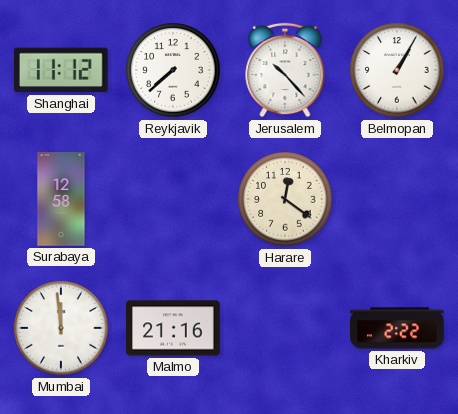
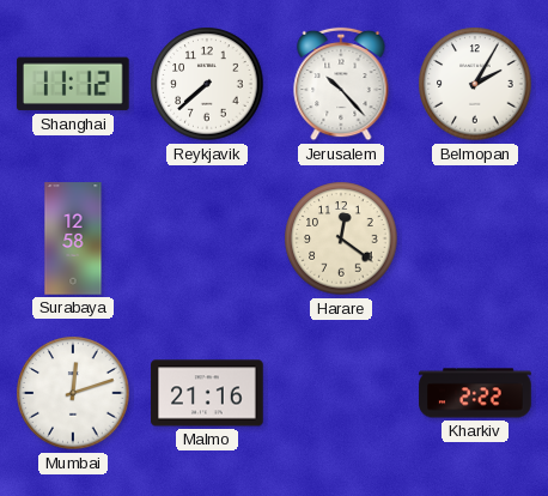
Belmopan: 1:05 -> 2:05
Mumbai: 11:59 -> 12:12
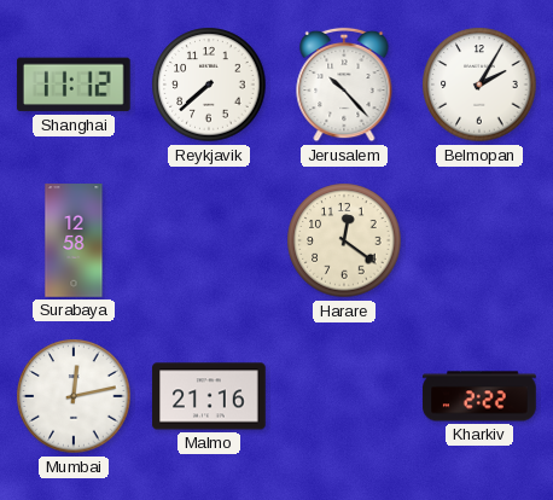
Mumbai: 12:12 -> 12:13
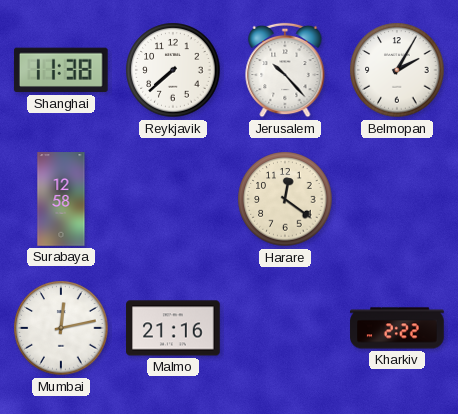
Shanghai: 11:12 -> 11:38
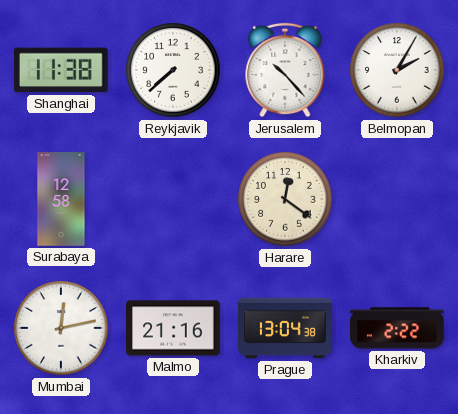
Prague: none -> 13:04
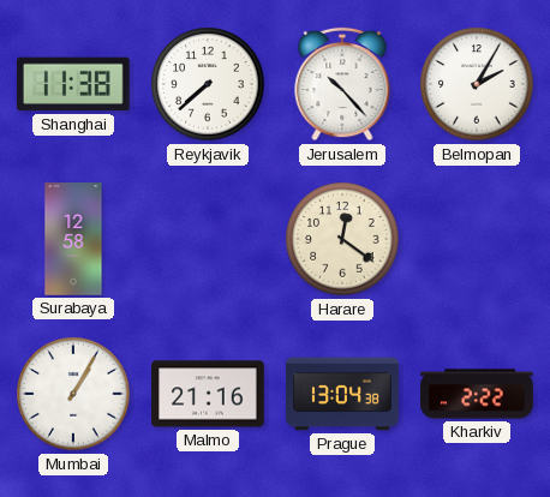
Mumbai: 12:13 -> 1:05
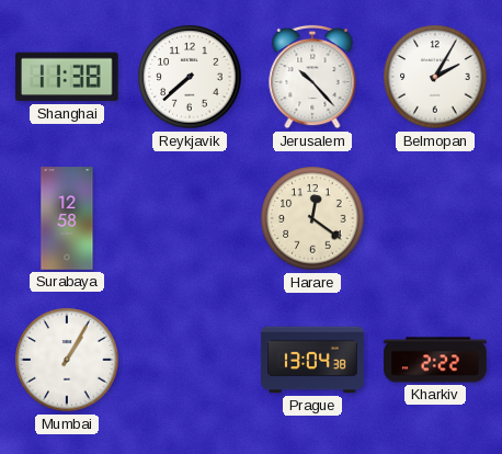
Malmo: 21:16 -> none
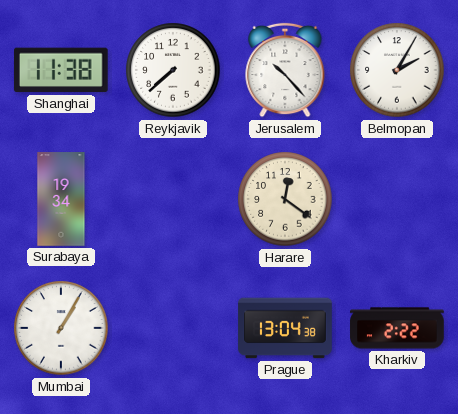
Surabaya: 12:58 -> 19:34
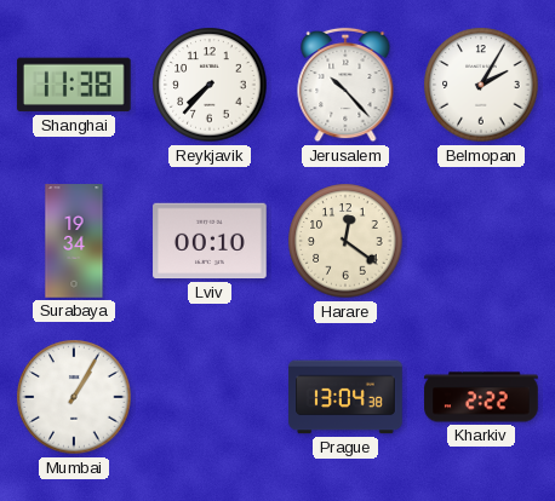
Reykjavik: 7:38 -> 7:37
Lviv: none -> 00:10
